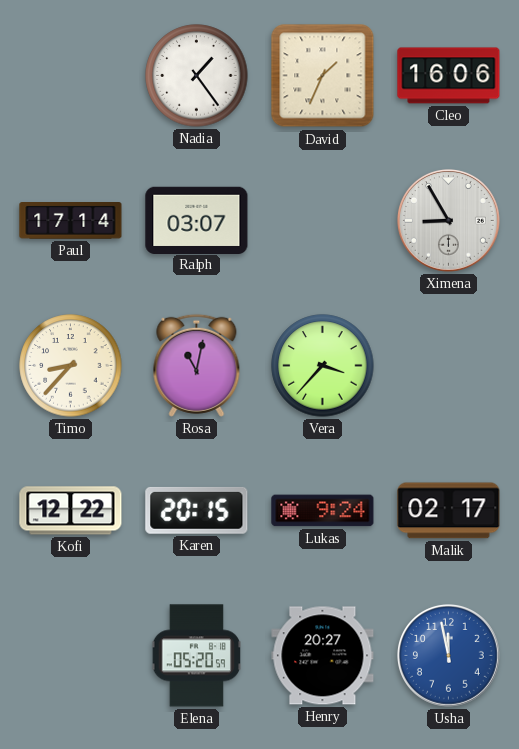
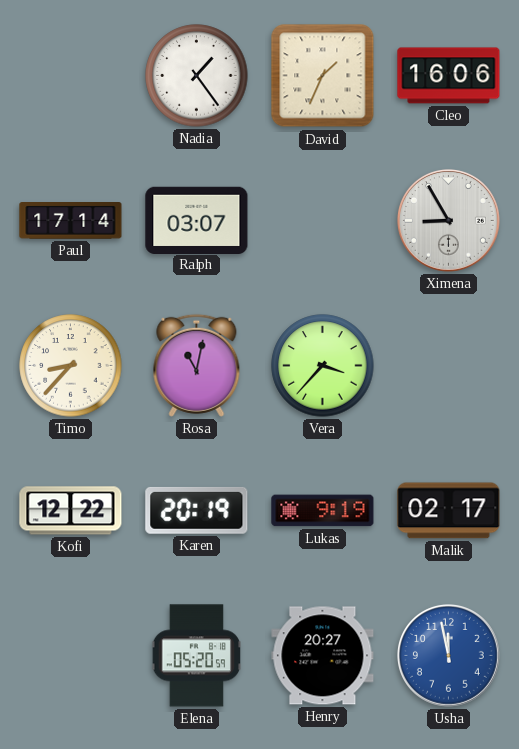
Karen: 20:15 -> 20:19
Lukas: 9:24 -> 9:19
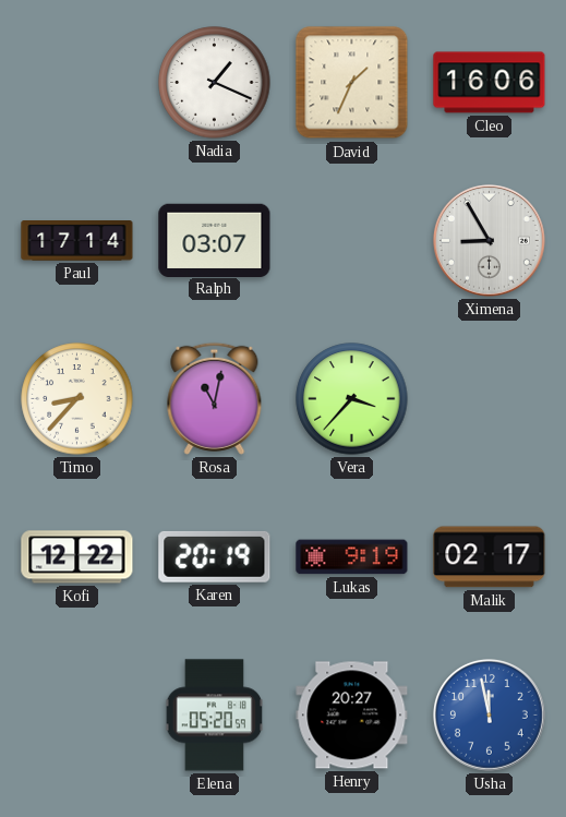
Nadia: 1:24 -> 1:19
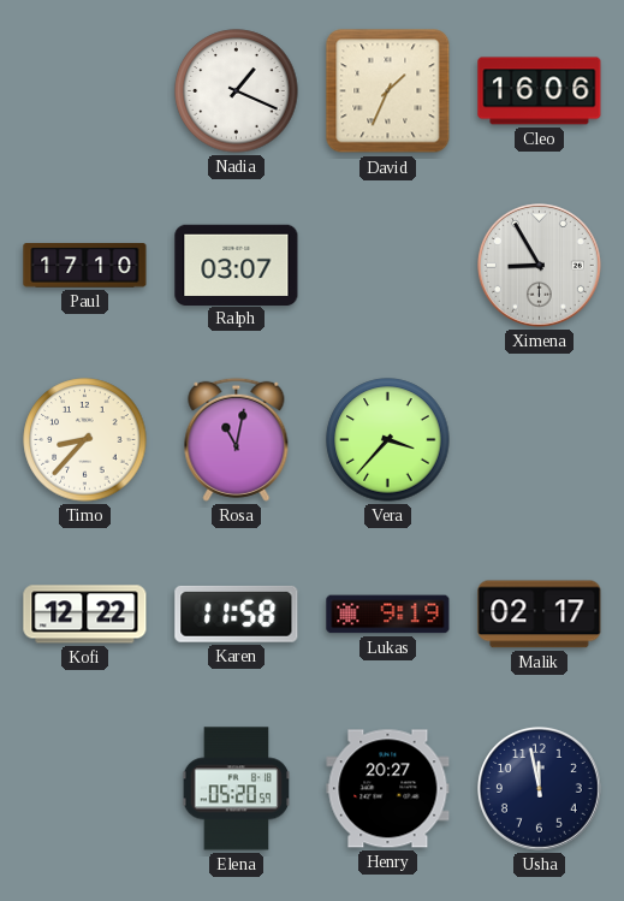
Paul: 17:14 -> 17:10
Karen: 20:19 -> 11:58
Usha dial: blue -> navy
